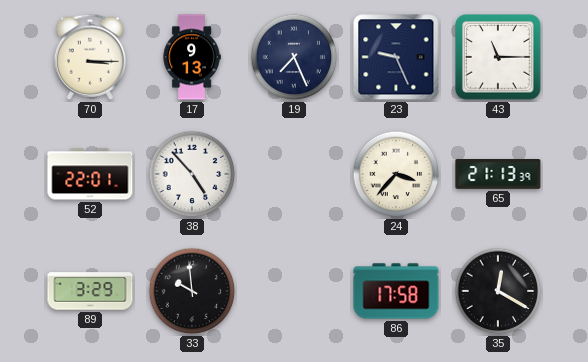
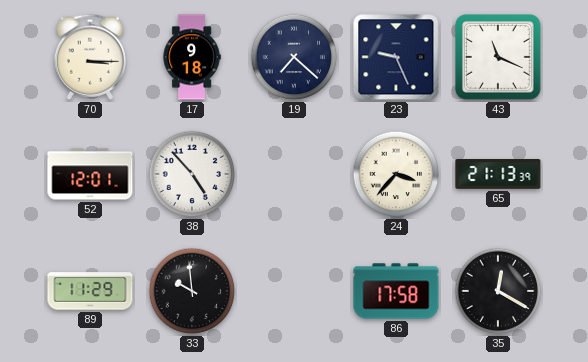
17: 9:13 -> 9:18
19: 7:26 -> 7:22
43: 11:15 -> 11:19
52: 22:01 -> 12:01
89: 3:29 -> 11:29
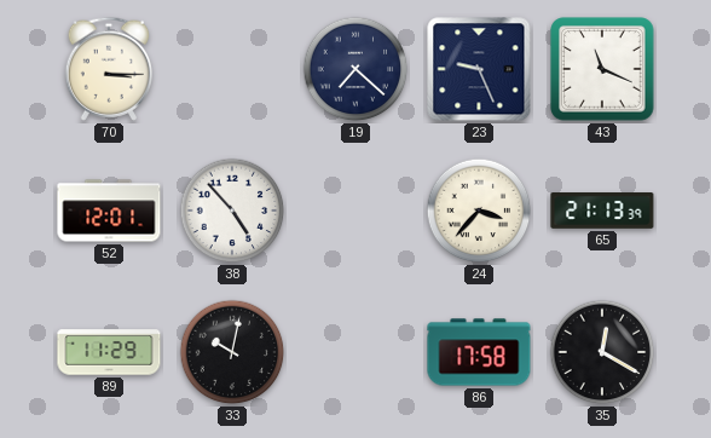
17: 9:18 -> none
33: 9:59 -> 10:02
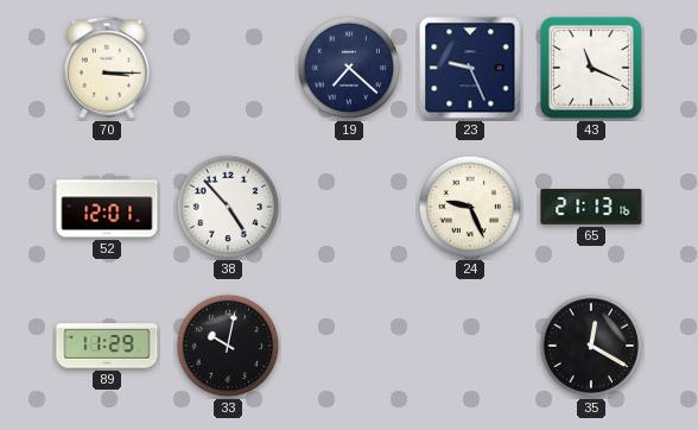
24: 3:37 -> 9:26
65: 21:13:39 -> 21:13:16
86: 17:58 -> none
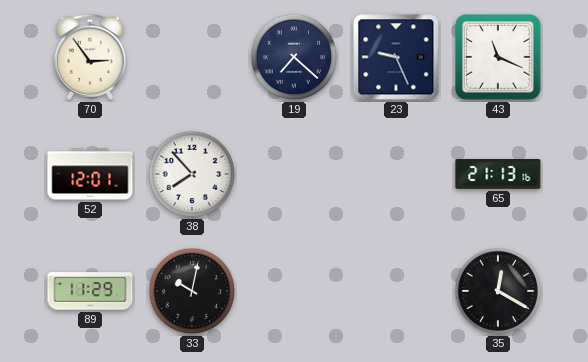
70: 3:15 -> 2:54
38: 4:53 -> 7:53
24: 9:26 -> none
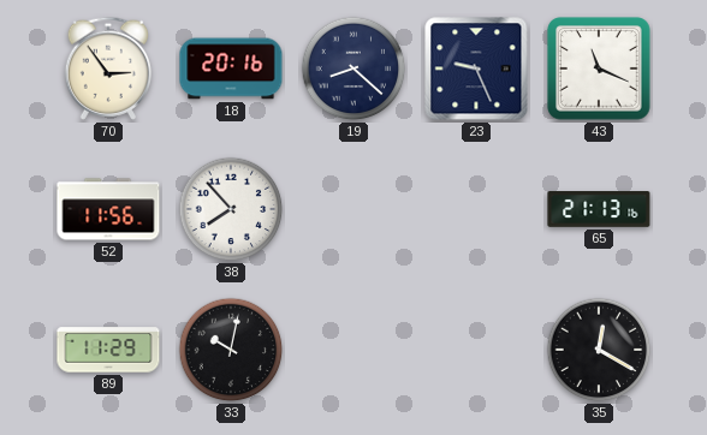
18: none -> 20:16
19: 7:22 -> 8:22
52: 12:01 -> 11:56
